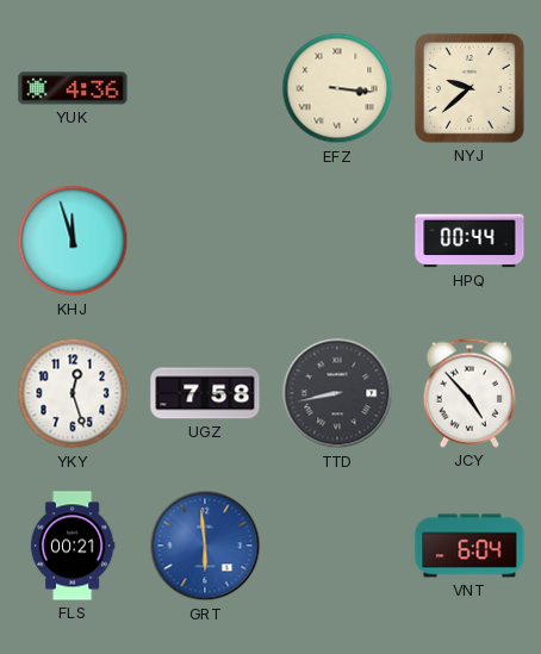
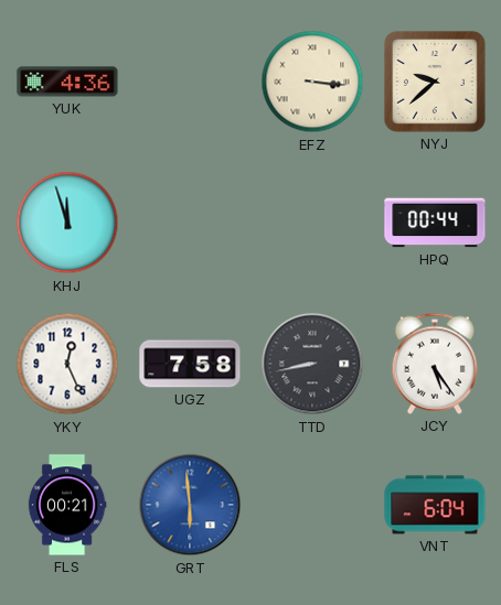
YKY: 12:27 -> 12:26
JCY: 4:53 -> 5:24
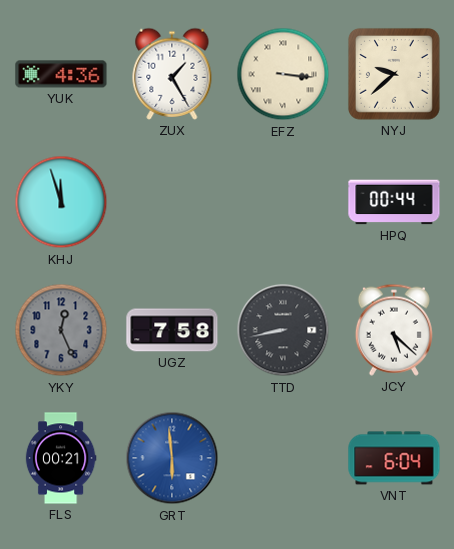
ZUX: none -> 1:25
YKY dial: white -> grey
JCY: 5:24 -> 5:22
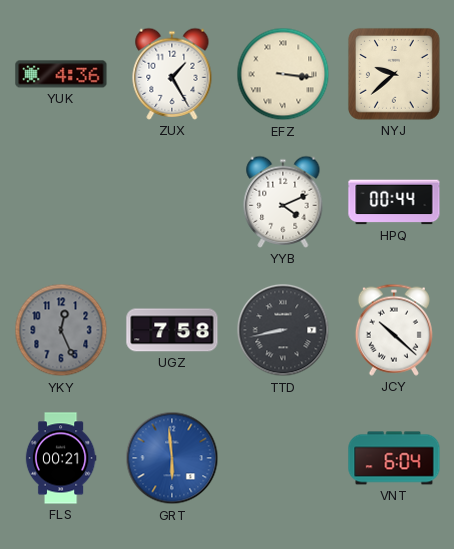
KHJ: 11:57 -> none
YYB: none -> 4:11
JCY: 5:22 -> 10:22
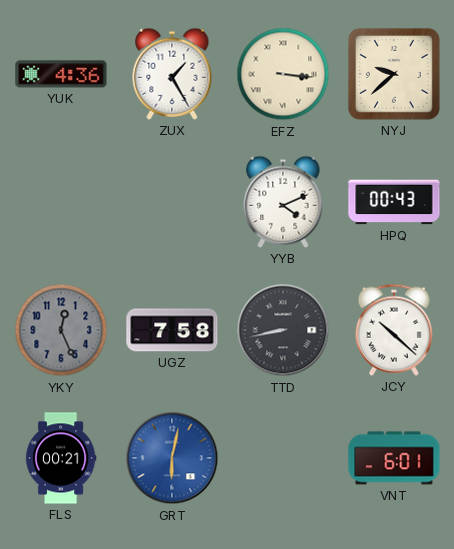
HPQ: 00:44 -> 00:43
GRT: 5:59 -> 6:02
VNT: 6:04 -> 6:01
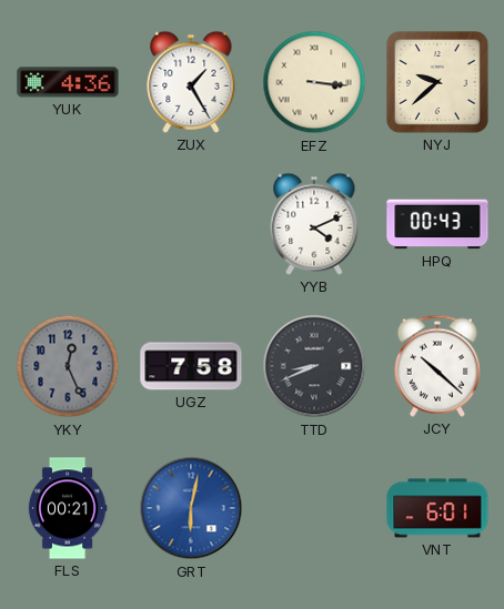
TTD: 8:43 -> 8:41
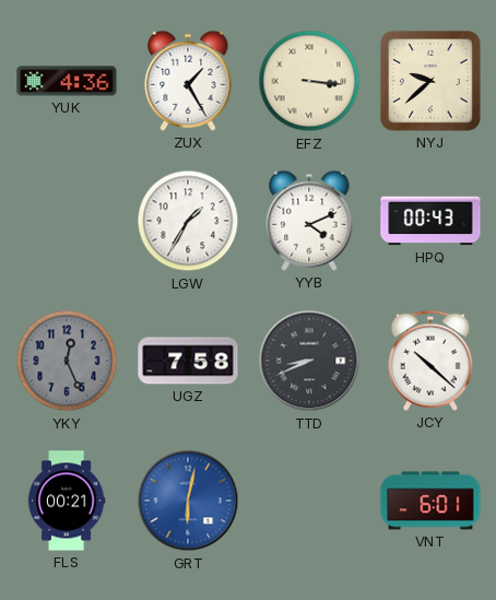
LGW: none -> 1:35
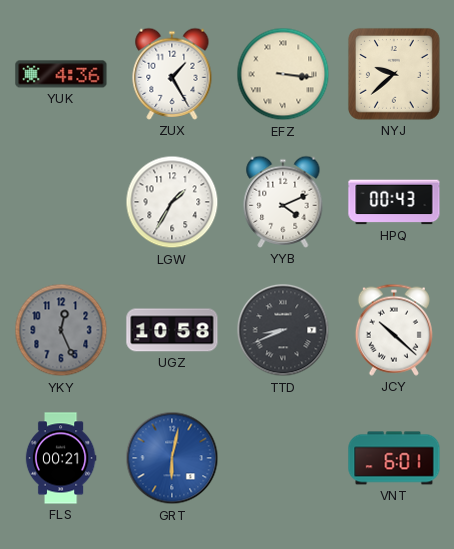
UGZ: 7:58 -> 10:58
